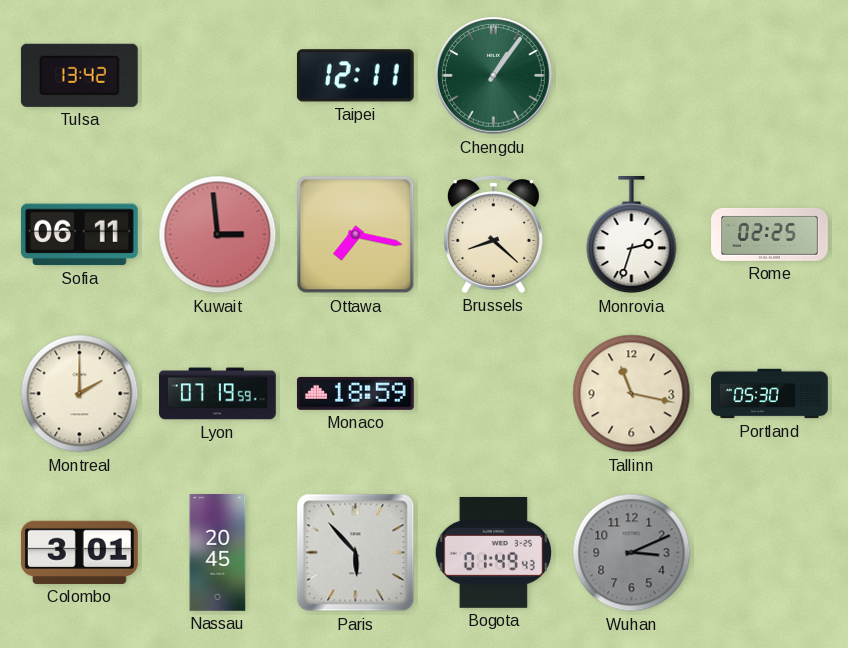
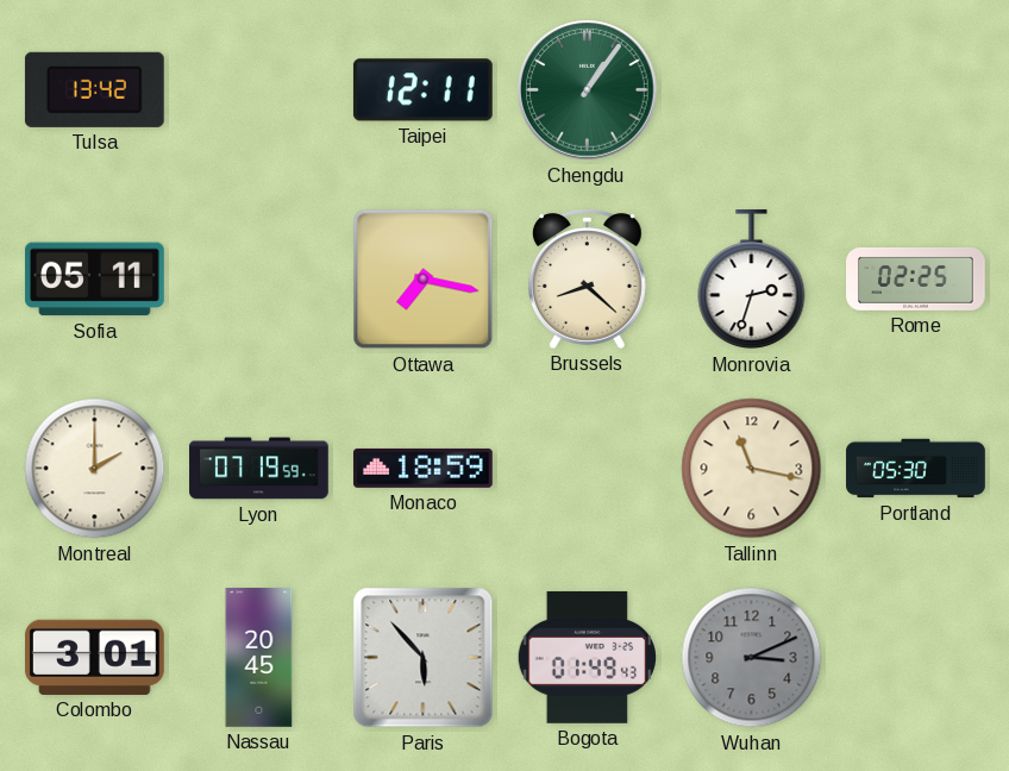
Sofia: 06:11 -> 05:11
Kuwait: 2:59 -> none
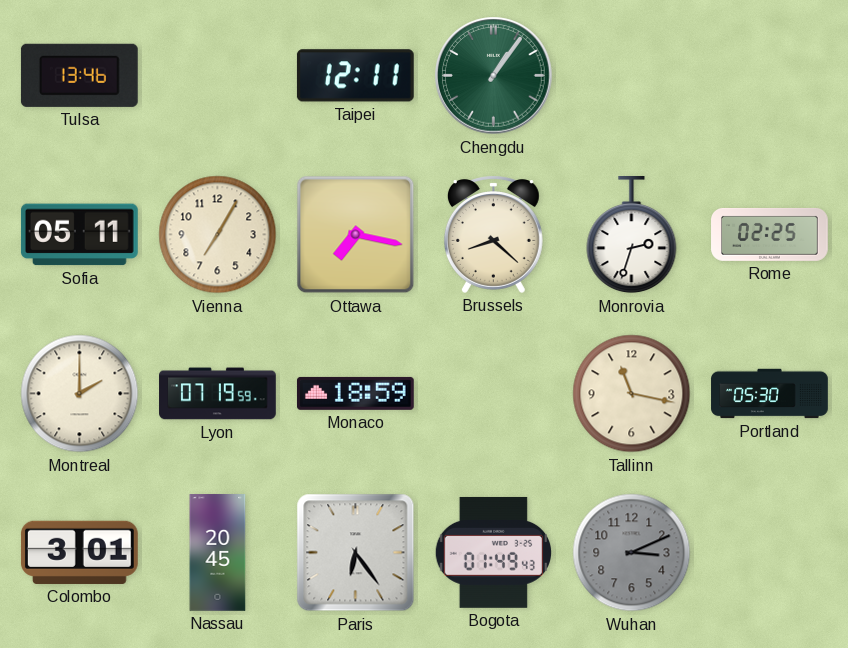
Tulsa: 13:42 -> 13:46
Vienna: none -> 7:05
Paris: 5:53 -> 6:24
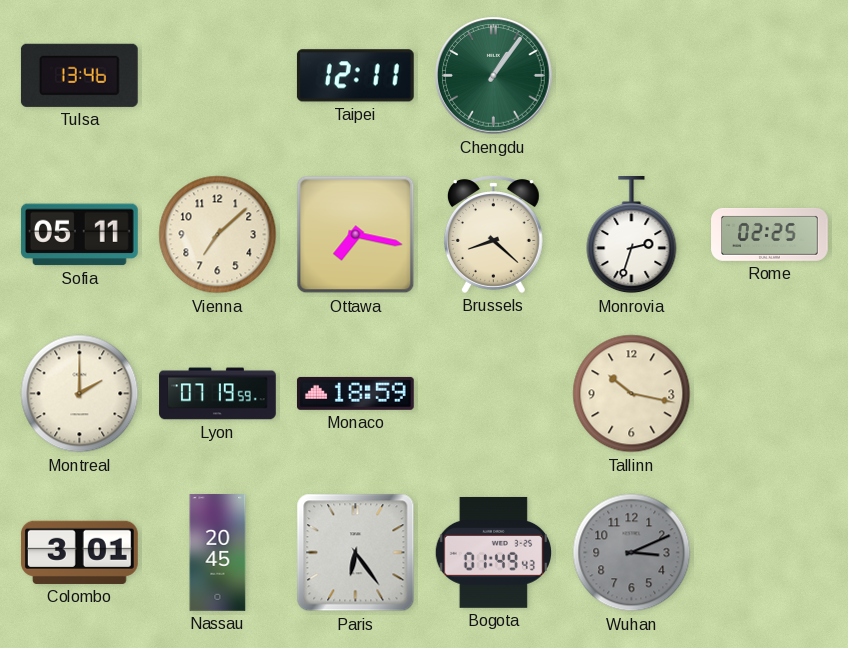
Vienna: 7:05 -> 7:08
Tallinn: 11:17 -> 10:17
Portland: 05:30 -> none
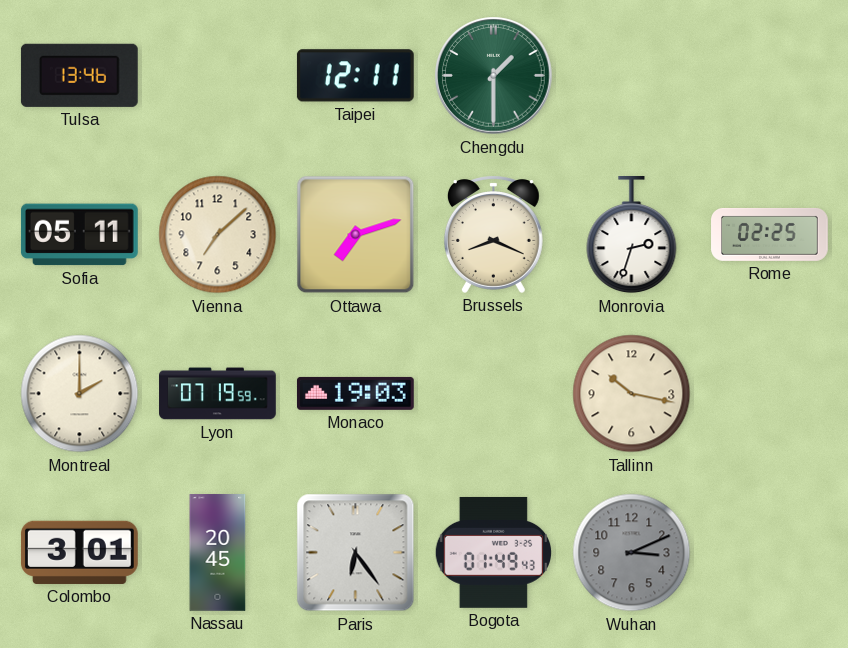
Chengdu: 1:06 -> 1:30
Ottawa: 7:17 -> 7:12
Brussels: 8:22 -> 8:19
Monaco: 18:59 -> 19:03
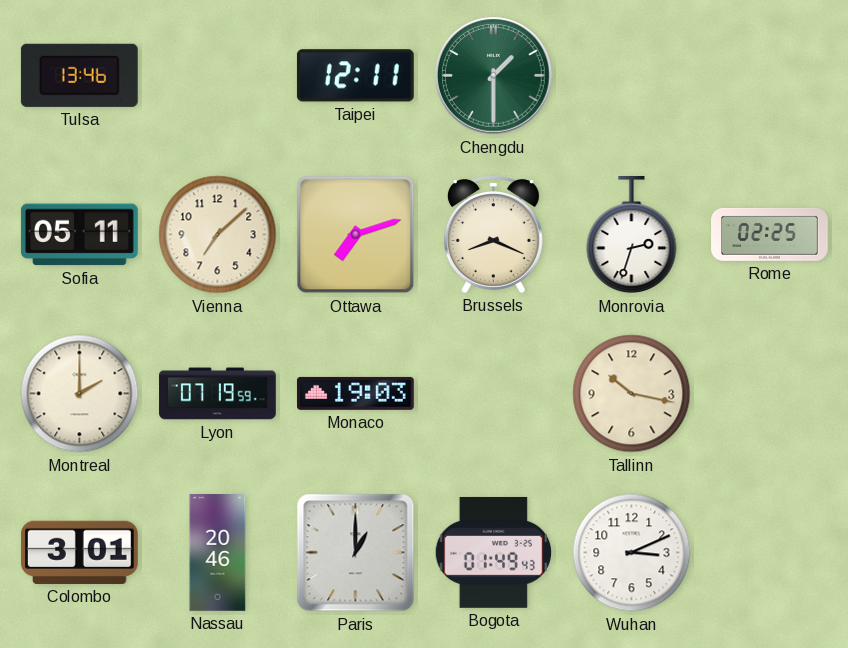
Nassau: 20:45 -> 20:46
Paris: 6:24 -> 1:00
Wuhan dial: grey -> white
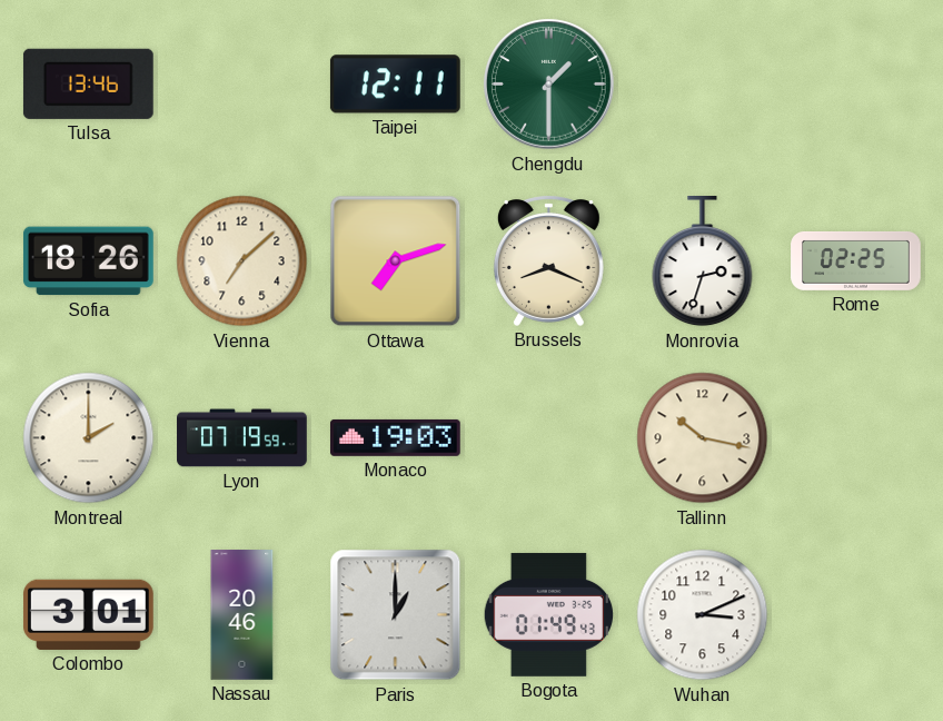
Sofia: 05:11 -> 18:26
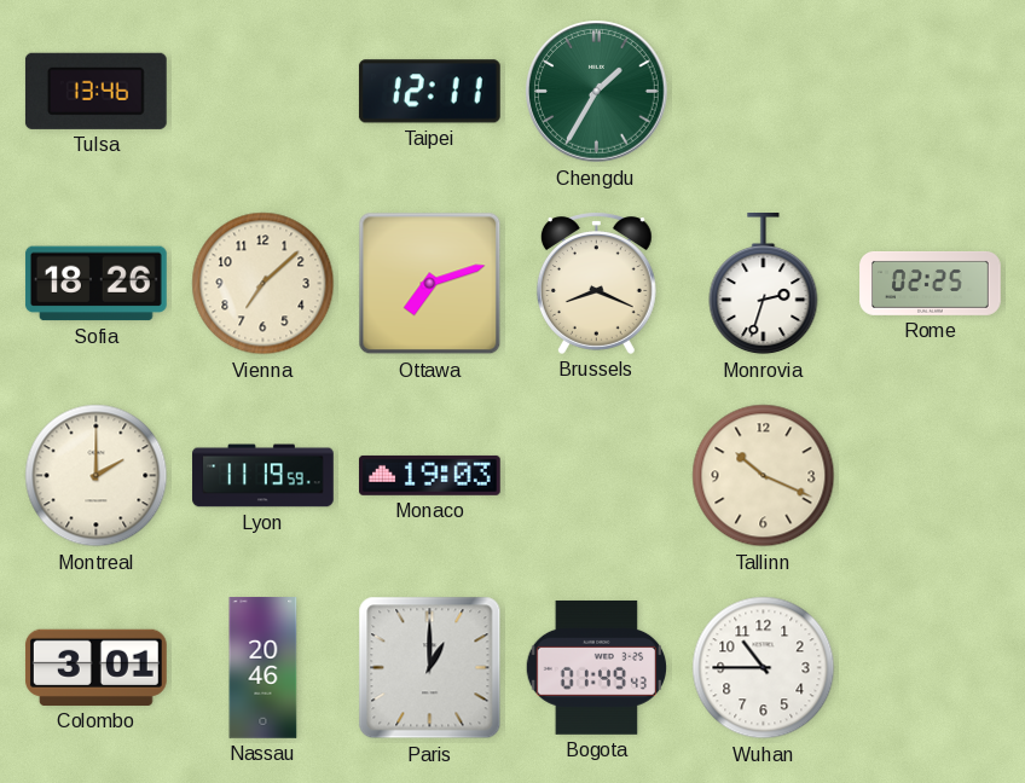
Chengdu: 1:30 -> 1:35
Lyon: 07:19 -> 11:19
Tallinn: 10:17 -> 10:19
Wuhan: 3:11 -> 10:45
